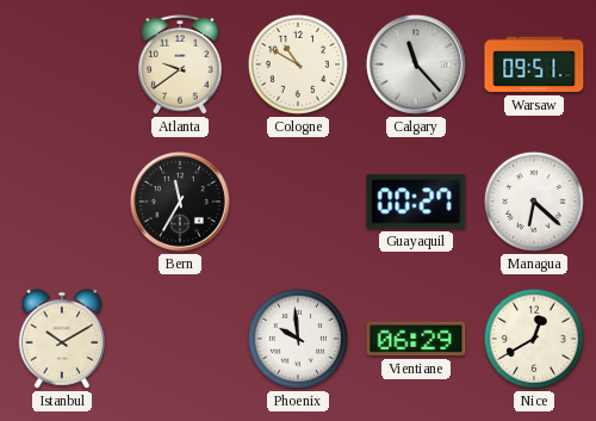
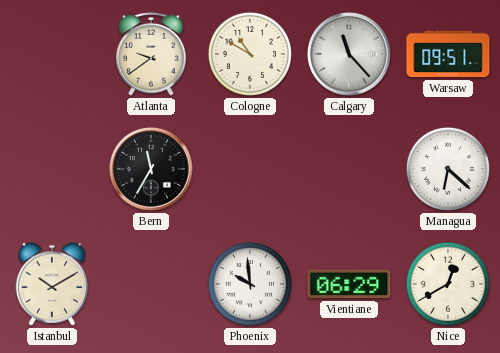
Guayaquil: 00:27 -> none
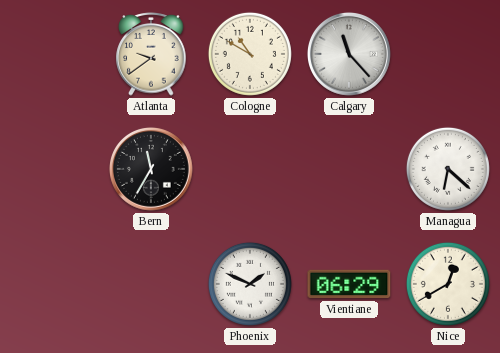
Warsaw: 09:51 -> none
Istanbul: 10:10 -> none
Phoenix: 9:59 -> 1:49
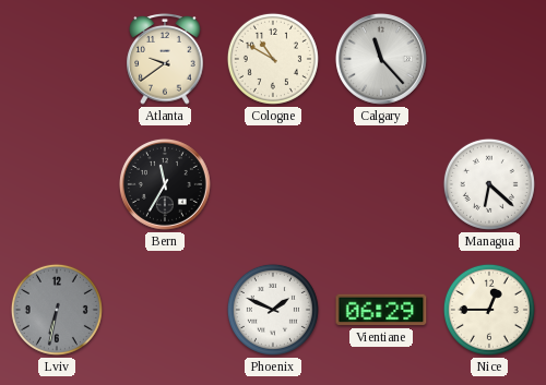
Lviv: none -> 6:32
Nice: 12:40 -> 12:45
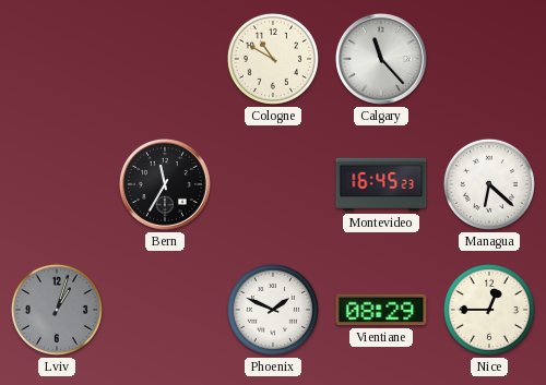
Atlanta: 9:39 -> none
Montevideo: none -> 16:45
Lviv: 6:32 -> 1:03
Vientiane: 06:29 -> 08:29
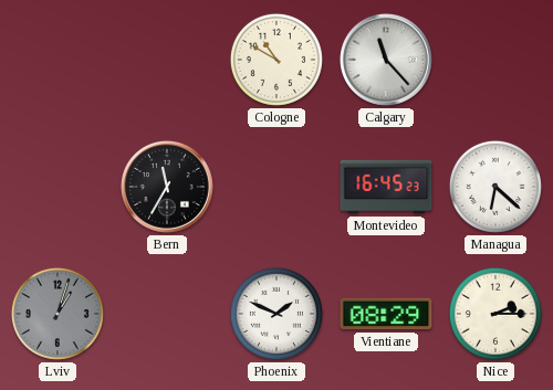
Nice: 12:45 -> 2:15
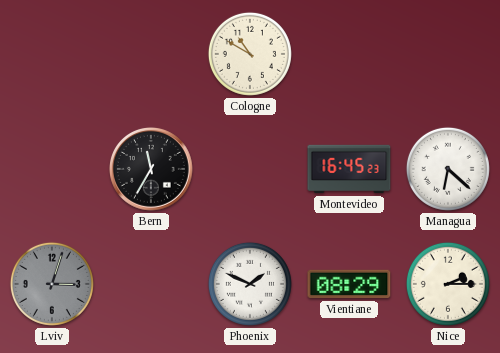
Calgary: 11:23 -> none
Lviv: 1:03 -> 3:03
